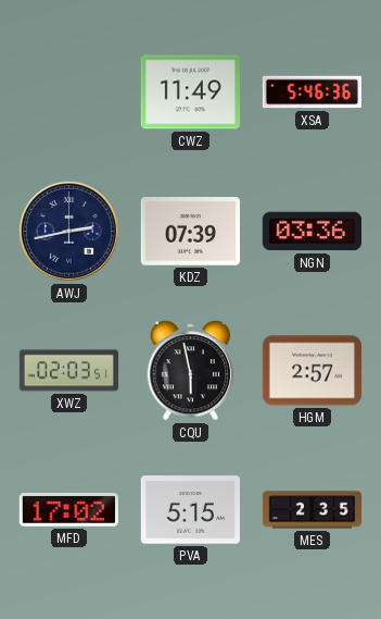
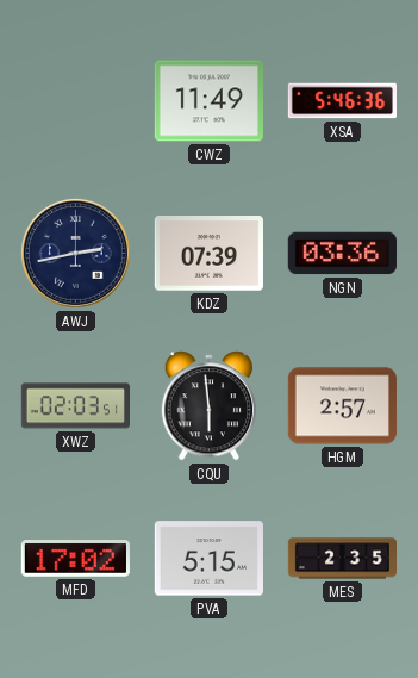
CQU: 5:58 -> 5:59
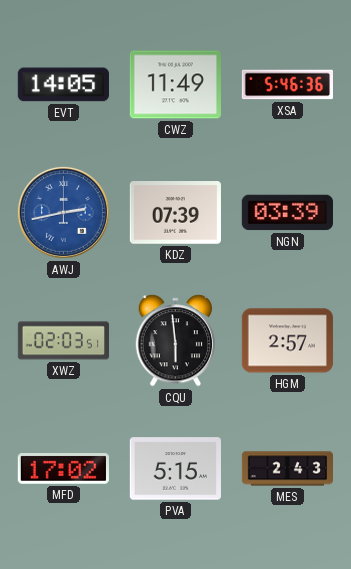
EVT: none -> 14:05
AWJ dial: navy -> blue
NGN: 03:36 -> 03:39
MES: 2:35 -> 2:43
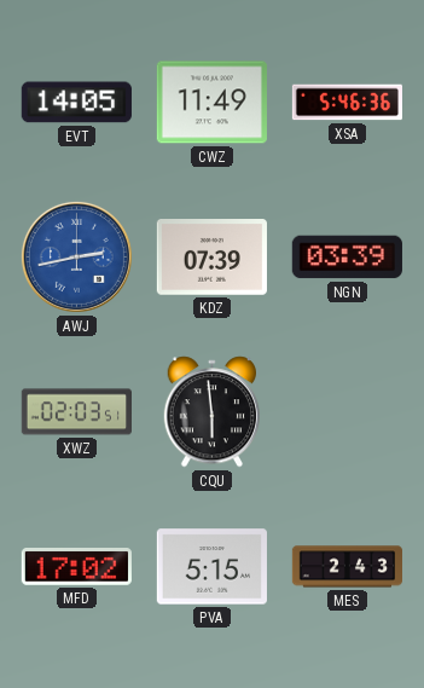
HGM: 2:57 -> none
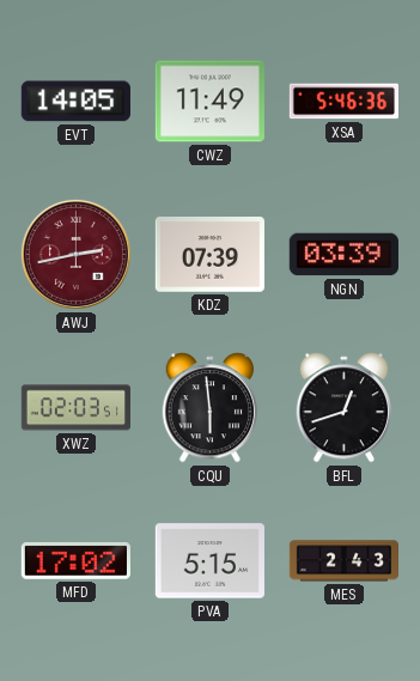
AWJ dial: blue -> burgundy
BFL: none -> 12:42
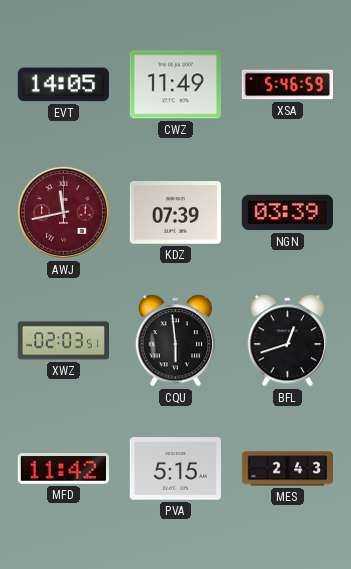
XSA: 5:46:36 -> 5:46:59
AWJ: 2:43 -> 11:43
MFD: 17:02 -> 11:42
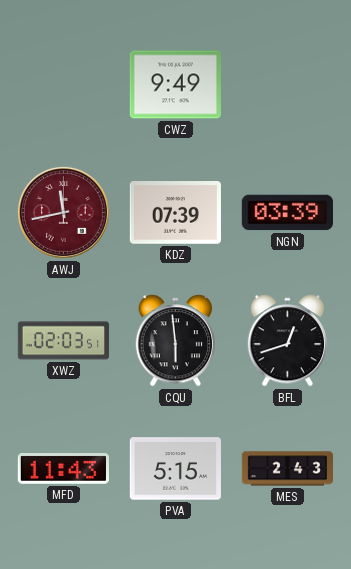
EVT: 14:05 -> none
CWZ: 11:49 -> 9:49
XSA: 5:46 -> none
MFD: 11:42 -> 11:43
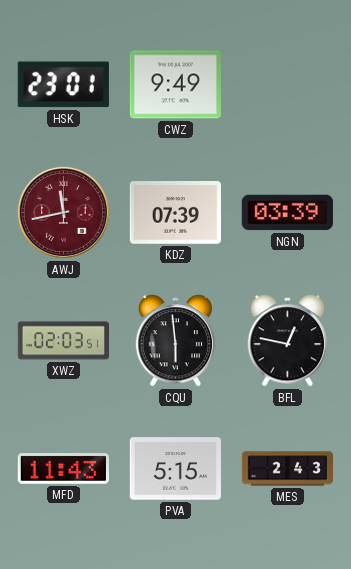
HSK: none -> 23:01
BFL: 12:42 -> 12:47
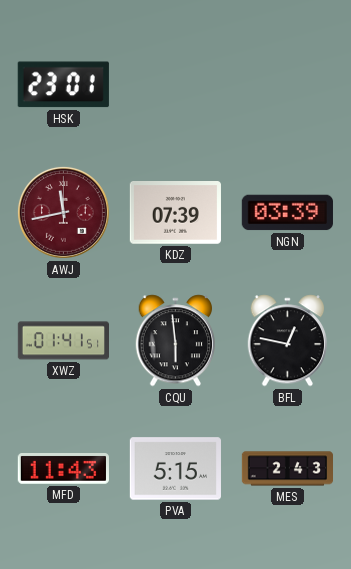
CWZ: 9:49 -> none
XWZ: 02:03 -> 01:41
